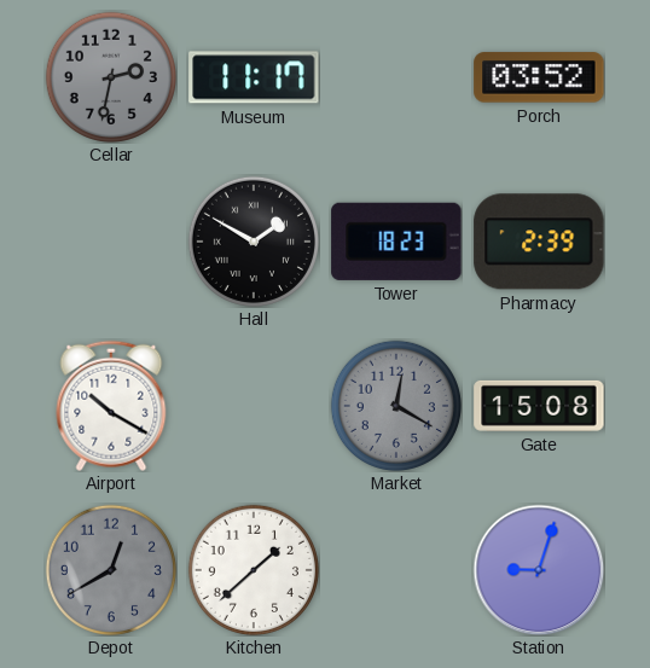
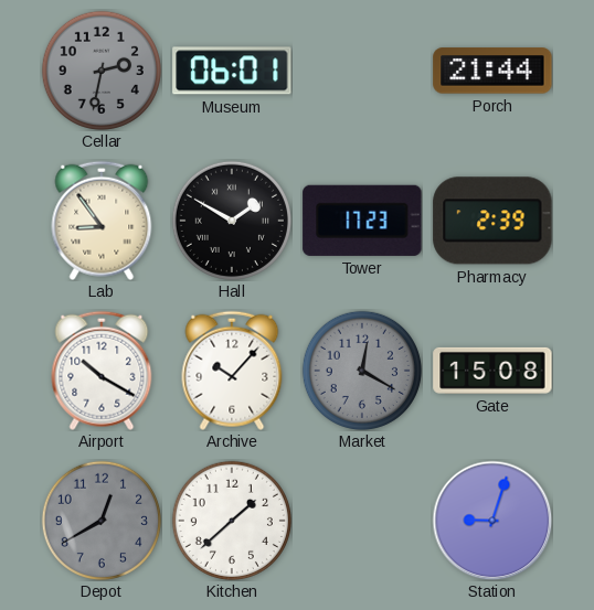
Museum: 11:17 -> 06:01
Porch: 03:52 -> 21:44
Lab: none -> 8:54
Tower: 18:23 -> 17:23
Archive: none -> 10:07
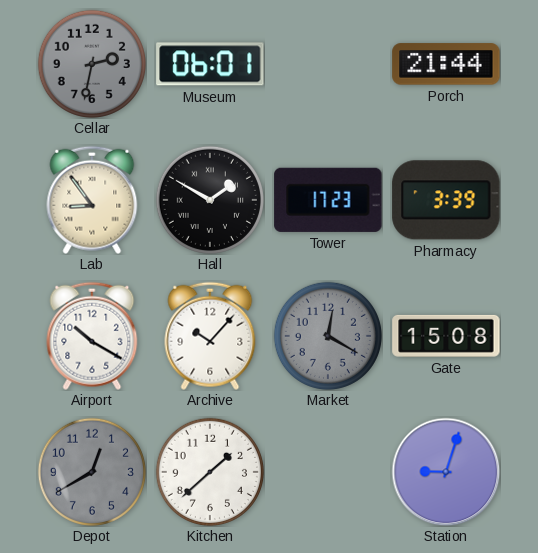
Pharmacy: 2:39 -> 3:39
